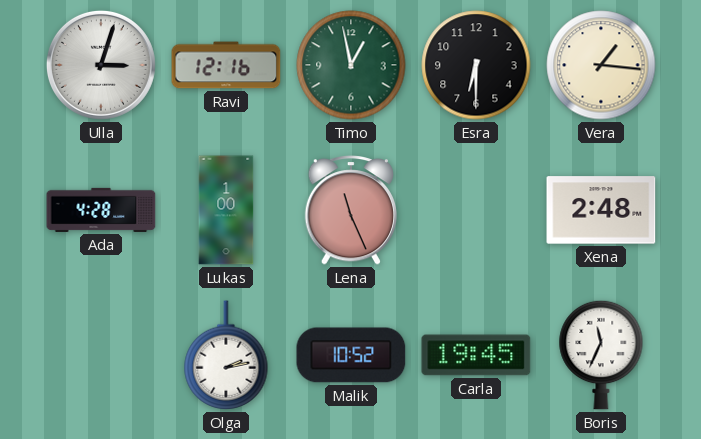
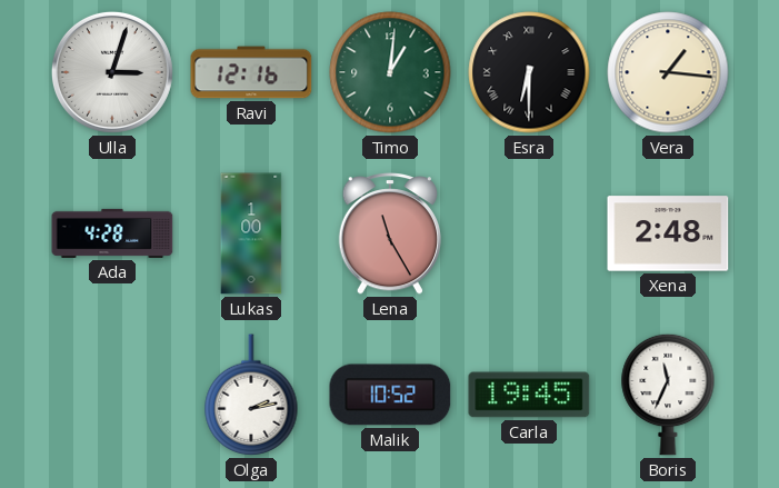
Timo: 12:58 -> 1:01
Esra numerals: Arabic -> Roman
Lena: 11:26 -> 11:25
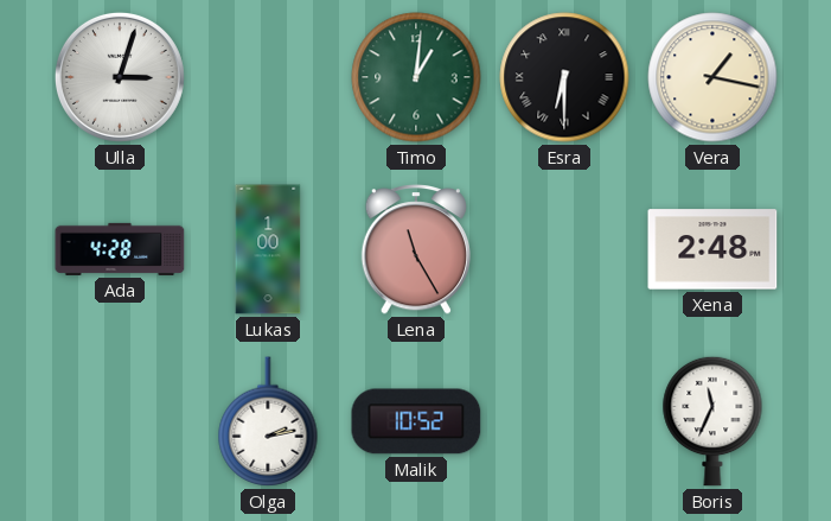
Ravi: 12:16 -> none
Vera: 1:16 -> 1:17
Carla: 19:45 -> none
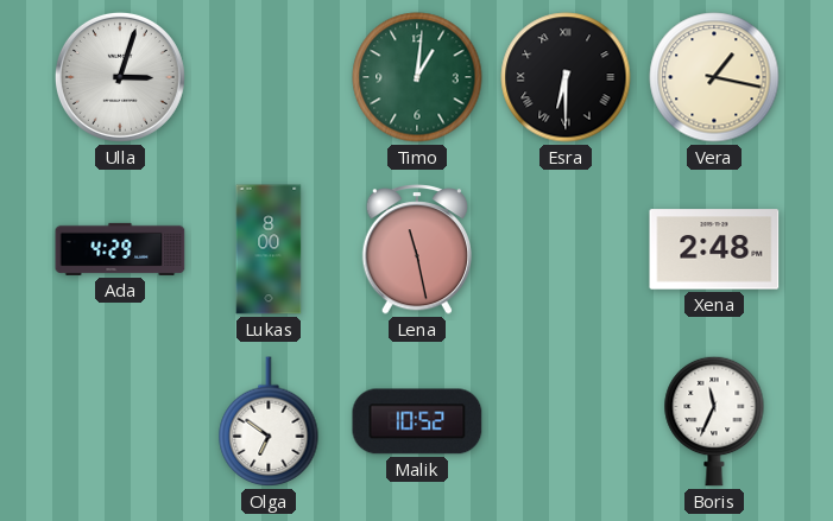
Ada: 4:28 -> 4:29
Lukas: 1:00 -> 8:00
Lena: 11:25 -> 11:28
Olga: 2:13 -> 6:51
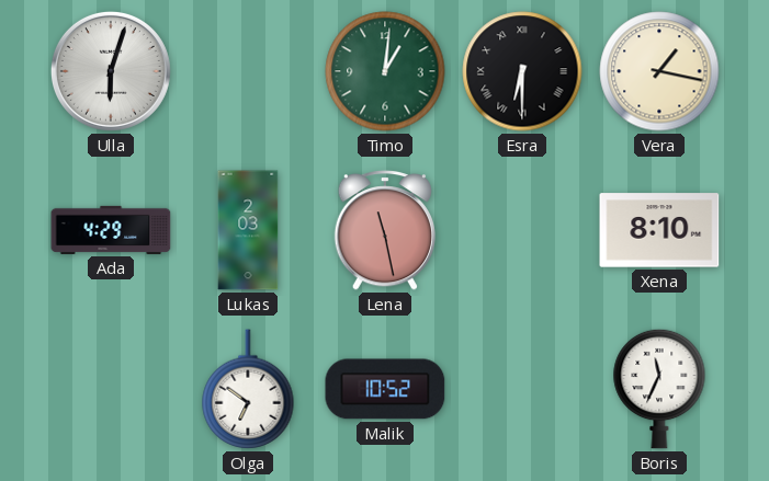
Ulla: 3:03 -> 6:03
Lukas: 8:00 -> 2:03
Xena: 2:48 -> 8:10
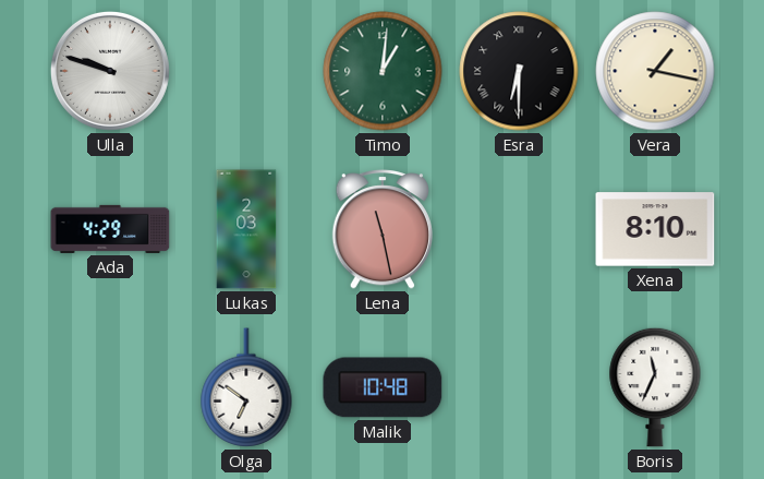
Ulla: 6:03 -> 9:48
Malik: 10:52 -> 10:48
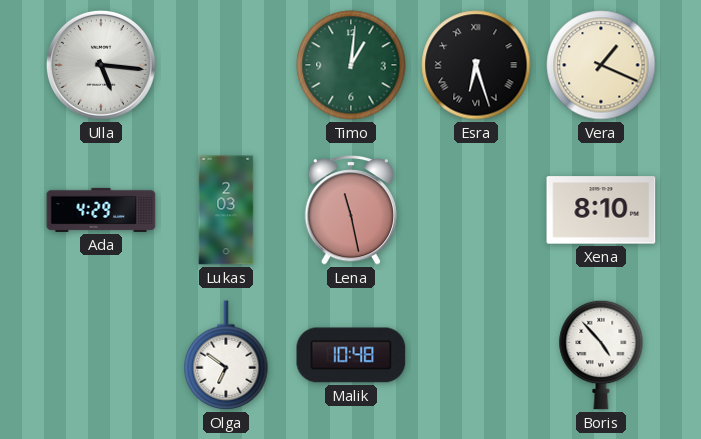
Ulla: 9:48 -> 5:16
Esra: 6:30 -> 6:27
Vera: 1:17 -> 1:19
Boris: 11:34 -> 4:53
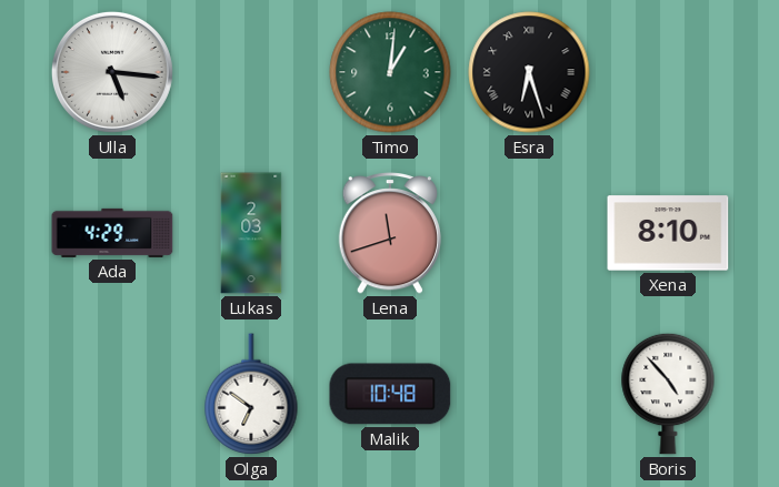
Vera: 1:19 -> none
Lena: 11:28 -> 11:42
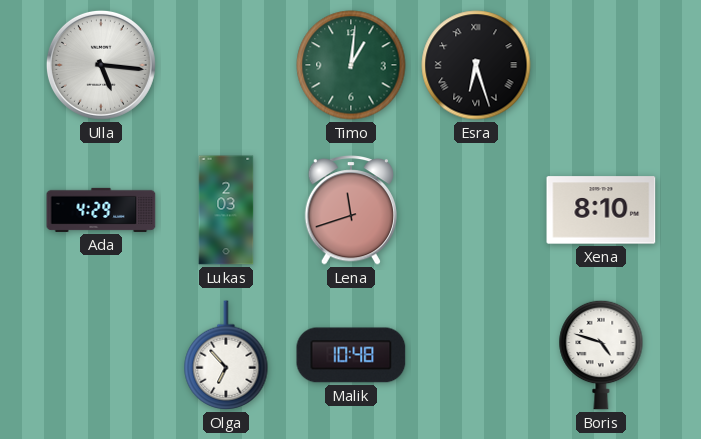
Olga: 6:51 -> 6:53
Boris: 4:53 -> 4:48
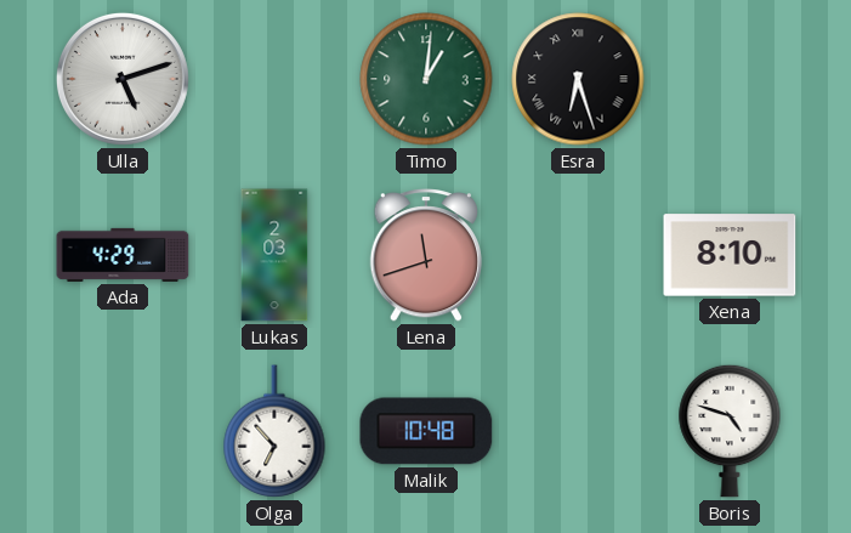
Ulla: 5:16 -> 5:12
